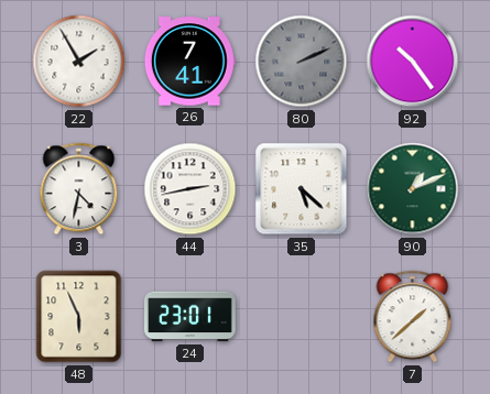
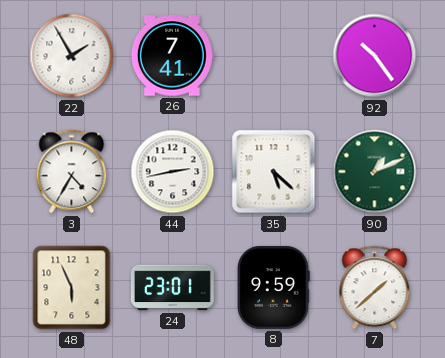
80: 2:11 -> none
3: 4:32 -> 4:35
8: none -> 9:59
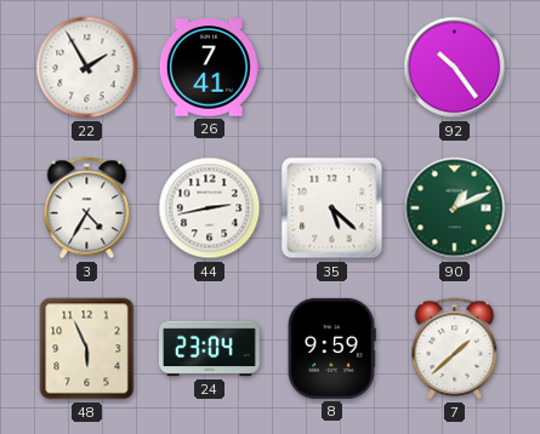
24: 23:01 -> 23:04
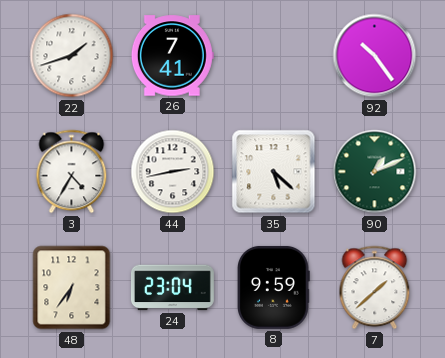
22: 1:55 -> 1:42
48: 5:56 -> 6:36
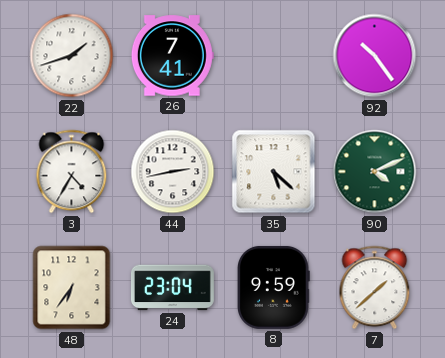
90: 1:11 -> 4:11
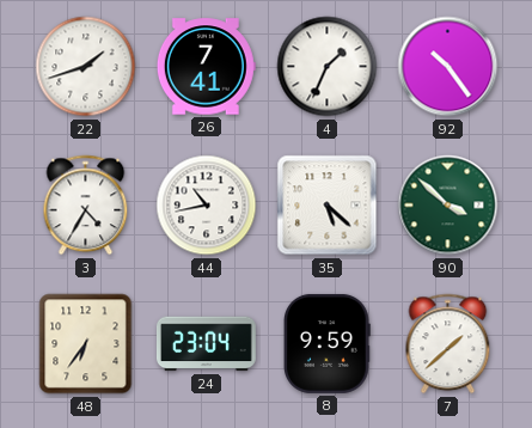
4: none -> 1:34
44: 2:43 -> 10:43
90: 4:11 -> 3:52
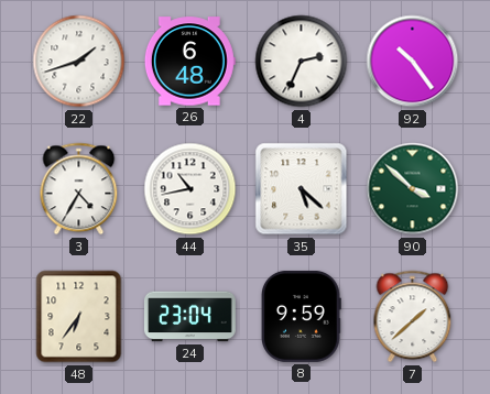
26: 7:41 -> 6:48
4: 1:34 -> 2:34
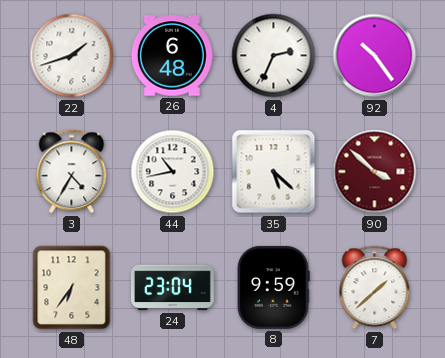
90 dial: green -> burgundy
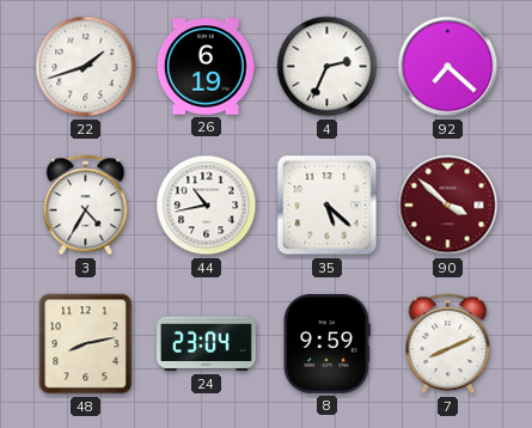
26: 6:48 -> 6:19
92: 10:24 -> 7:22
48: 6:36 -> 8:13
7: 1:38 -> 8:11
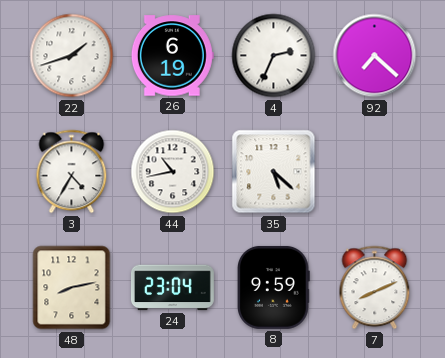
90: 3:52 -> none
